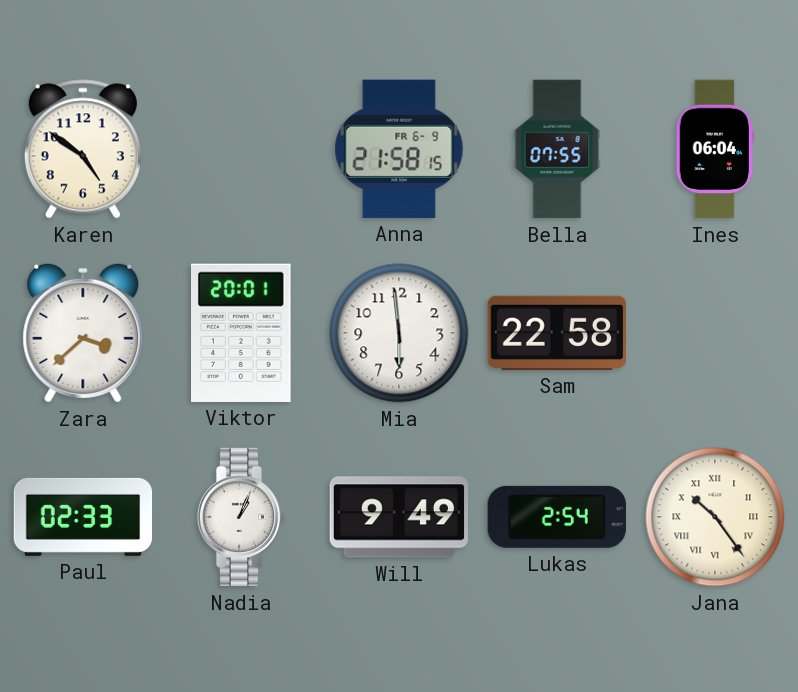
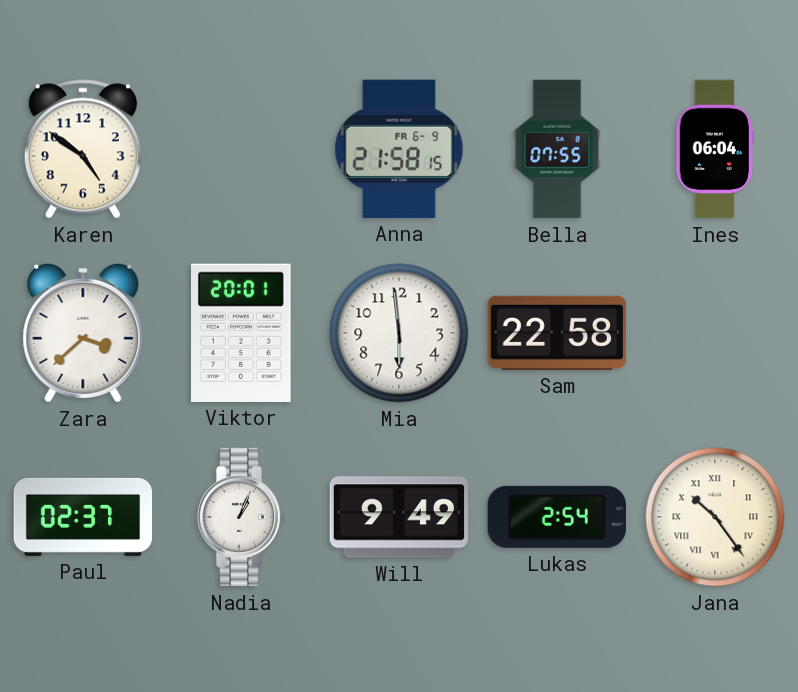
Paul: 02:33 -> 02:37
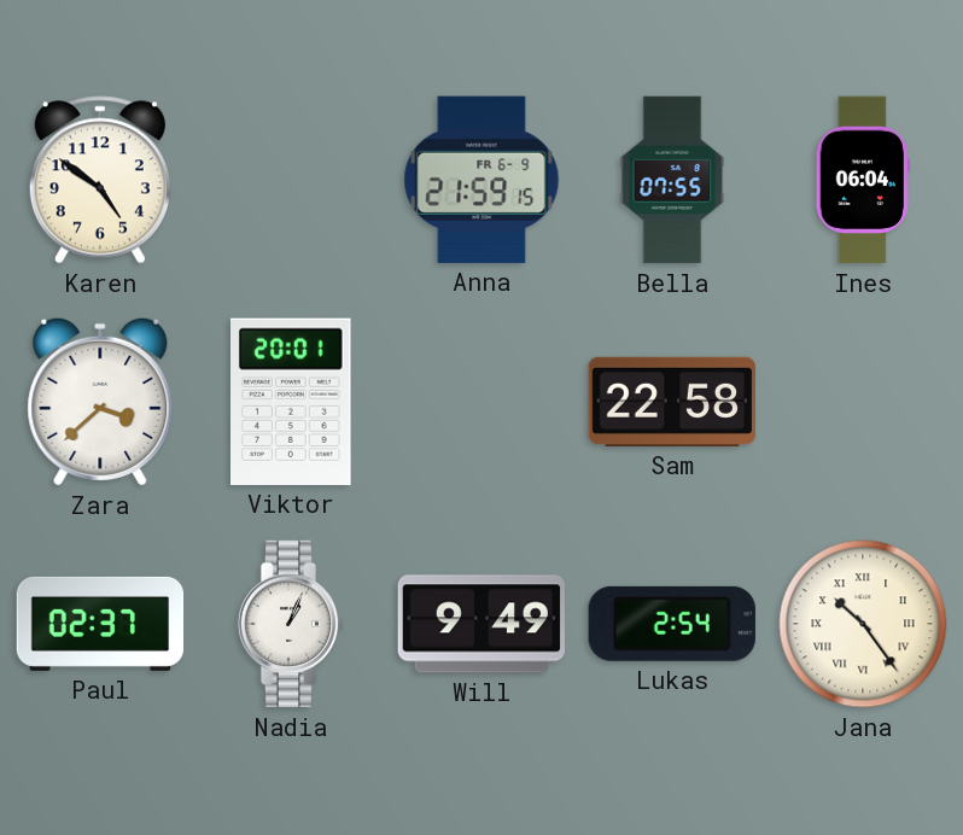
Anna: 21:58 -> 21:59
Mia: 5:59 -> none
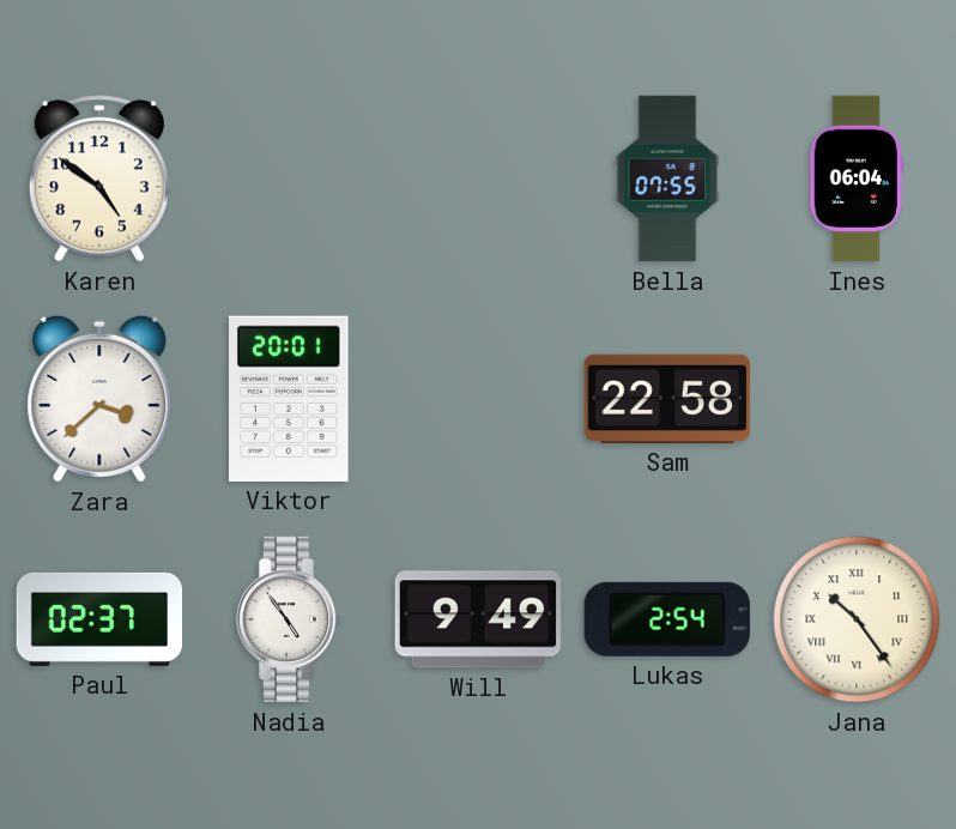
Anna: 21:59 -> none
Nadia: 1:04 -> 4:54
